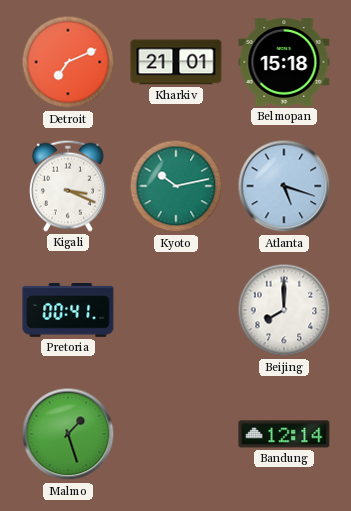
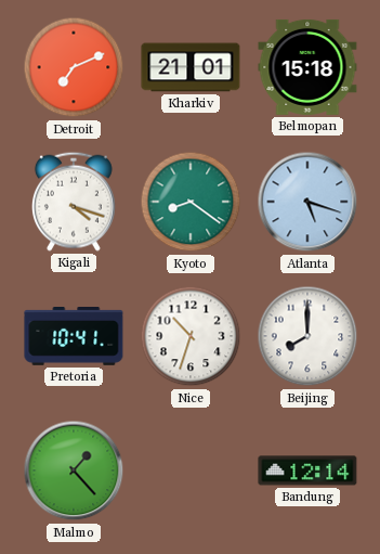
Kigali: 3:19 -> 4:18
Kyoto: 10:13 -> 8:21
Pretoria: 00:41 -> 10:41
Nice: none -> 10:33
Malmo: 1:27 -> 1:23
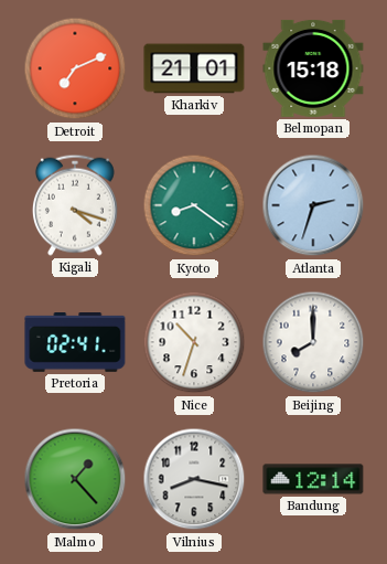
Atlanta: 5:18 -> 2:33
Pretoria: 10:41 -> 02:41
Vilnius: none -> 8:17
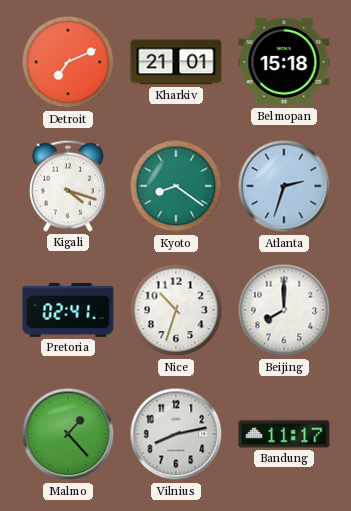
Vilnius: 8:17 -> 8:13
Bandung: 12:14 -> 11:17
